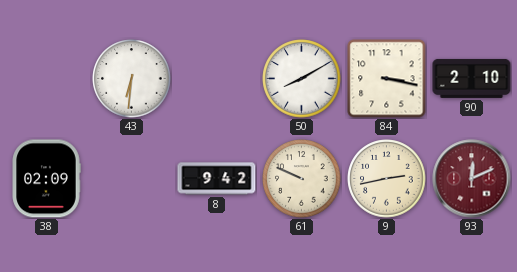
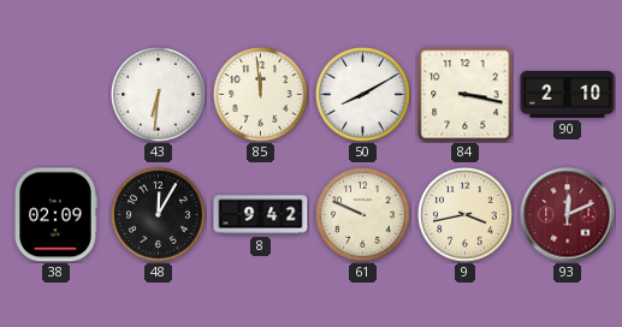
85: none -> 11:59
48: none -> 12:05
9: 2:43 -> 3:43
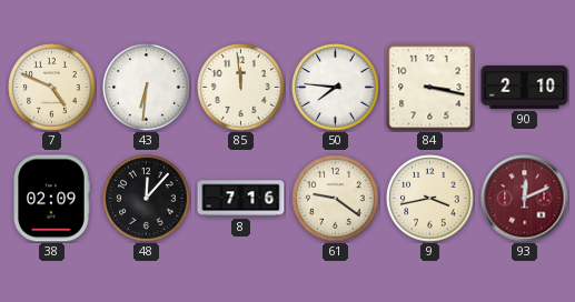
7: none -> 4:49
50: 8:10 -> 7:46
48: 12:05 -> 12:07
8: 9:42 -> 7:16
61: 9:49 -> 9:21
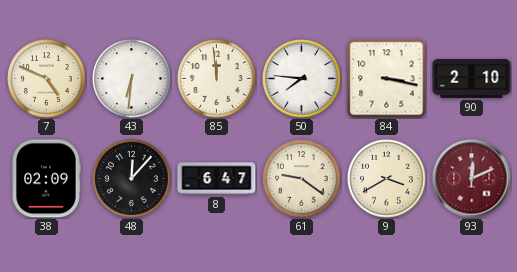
8: 7:16 -> 6:47
9: 3:43 -> 3:40
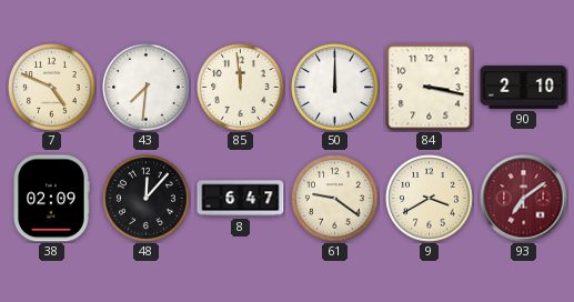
43: 6:31 -> 7:31
50: 7:46 -> 12:00
93: 12:11 -> 7:09
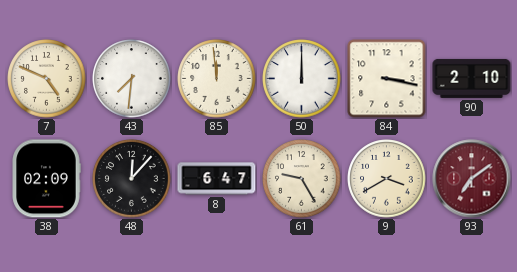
61: 9:21 -> 9:25
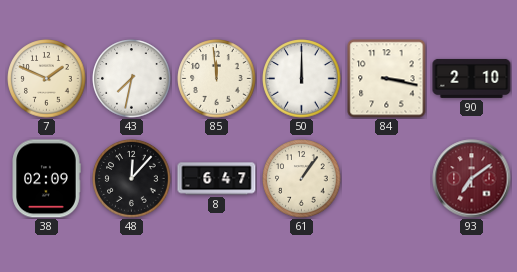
7: 4:49 -> 1:49
43: 7:31 -> 7:32
61: 9:25 -> 1:06
9: 3:40 -> none
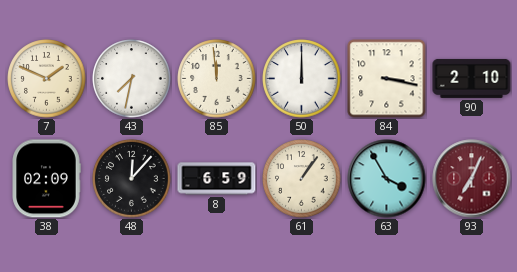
8: 6:47 -> 6:59
63: none -> 3:55
93: 7:09 -> 7:04
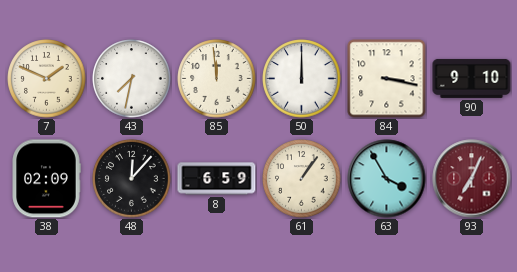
90: 2:10 -> 9:10
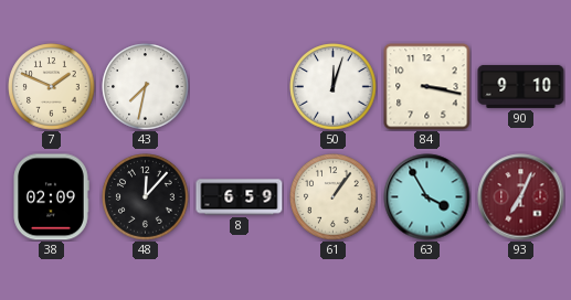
85: 11:59 -> none
50: 12:00 -> 12:03
